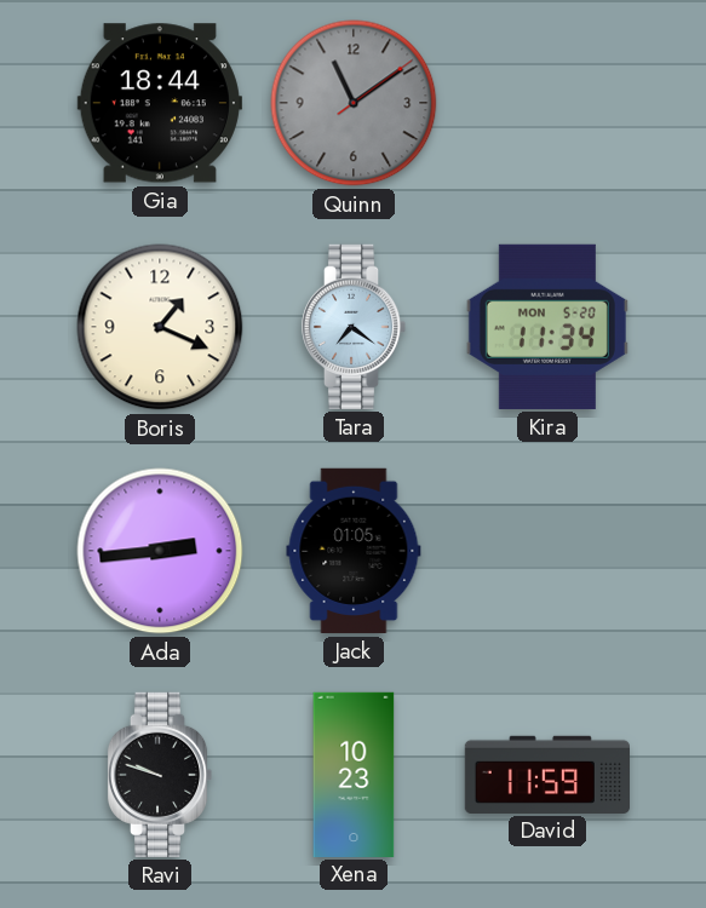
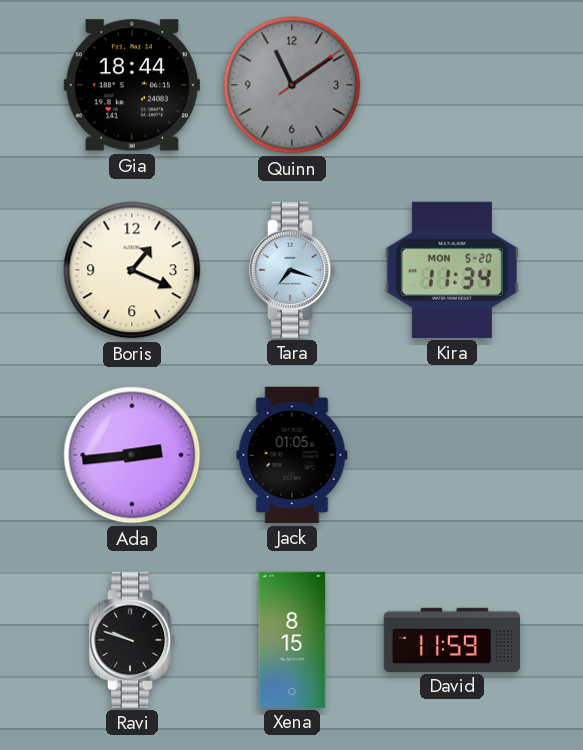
Tara: 7:21 -> 7:18
Xena: 10:23 -> 8:15
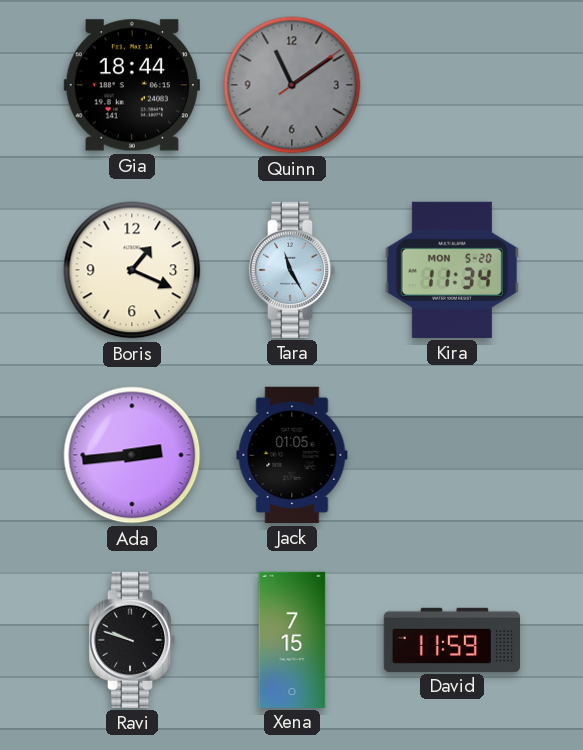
Tara: 7:18 -> 11:25
Xena: 8:15 -> 7:15
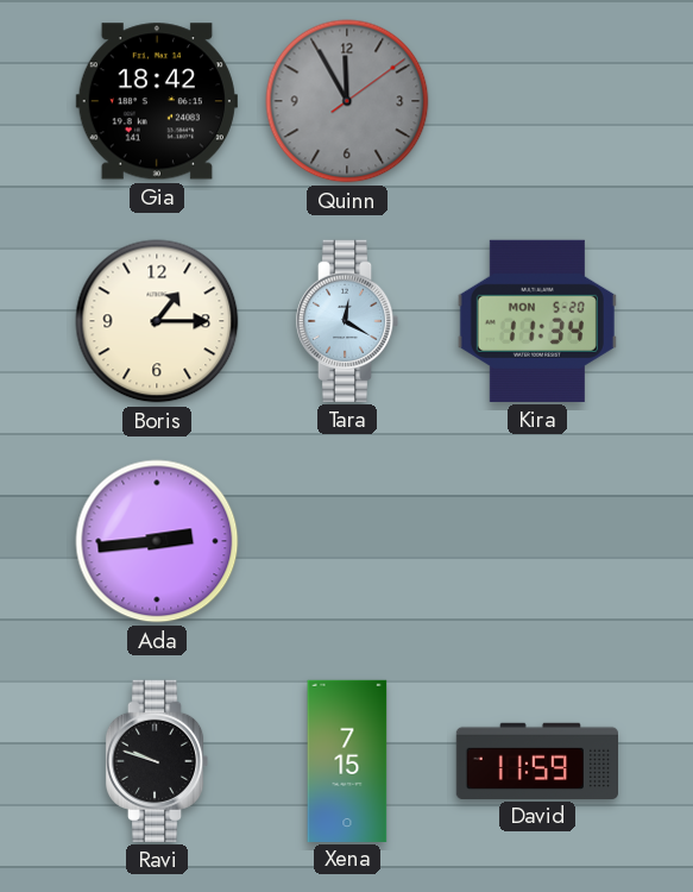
Gia: 18:44 -> 18:42
Quinn: 11:09 -> 11:55
Boris: 1:19 -> 1:15
Tara: 11:25 -> 12:20
Jack: 01:05 -> none
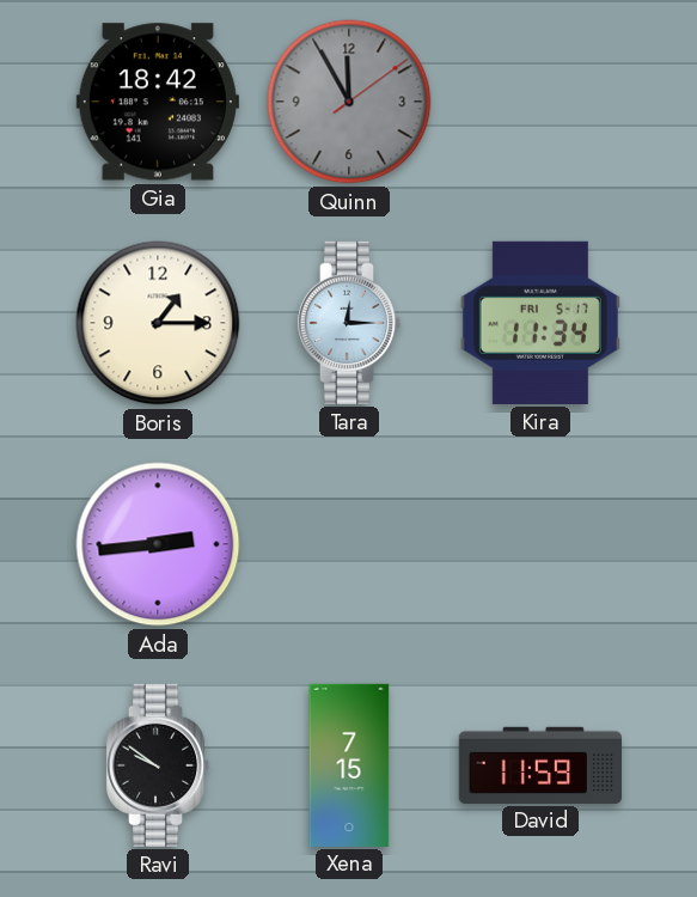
Tara: 12:20 -> 12:15
Kira date: MON 5-20 -> FRI 5-17
Ravi: 9:48 -> 9:51
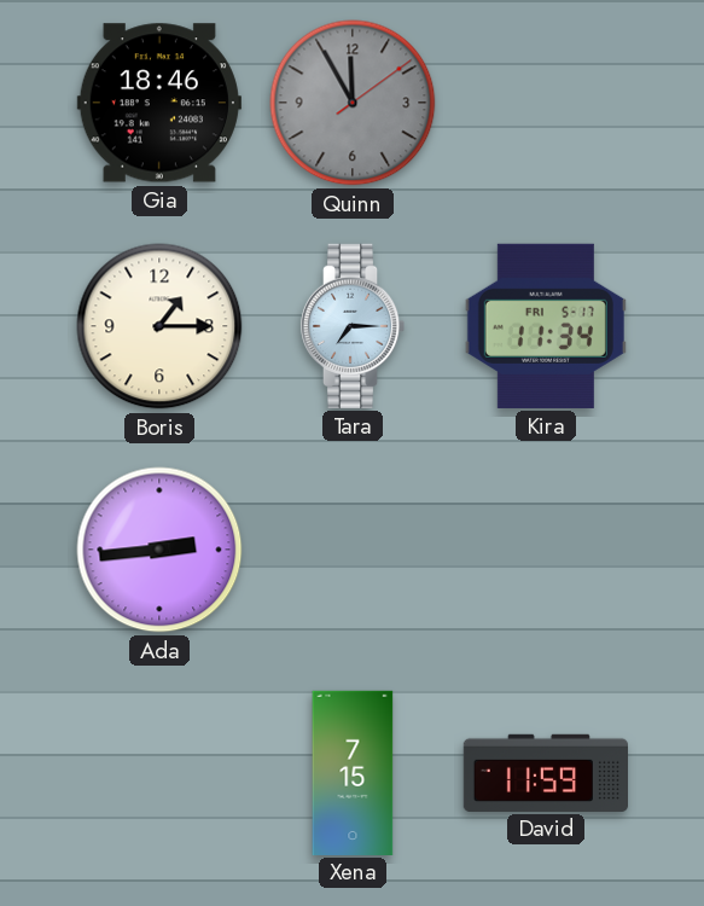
Gia: 18:42 -> 18:46
Tara: 12:15 -> 7:15
Ravi: 9:51 -> none
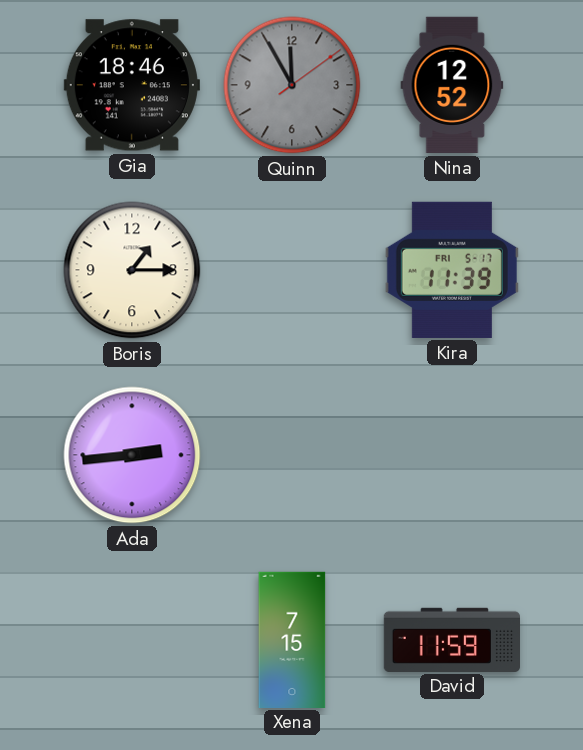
Nina: none -> 12:52
Tara: 7:15 -> none
Kira: 11:34 -> 11:39
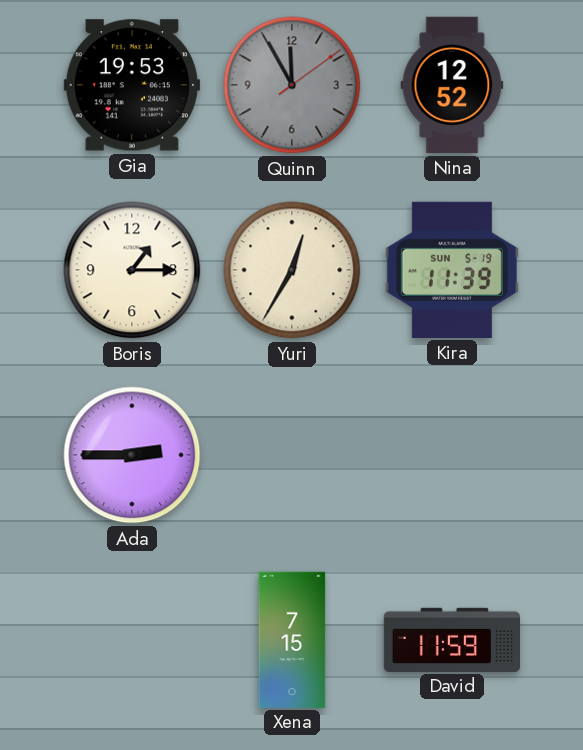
Gia: 18:46 -> 19:53
Yuri: none -> 12:35
Kira date: FRI 5-17 -> SUN 5-19
Ada: 2:44 -> 2:45
